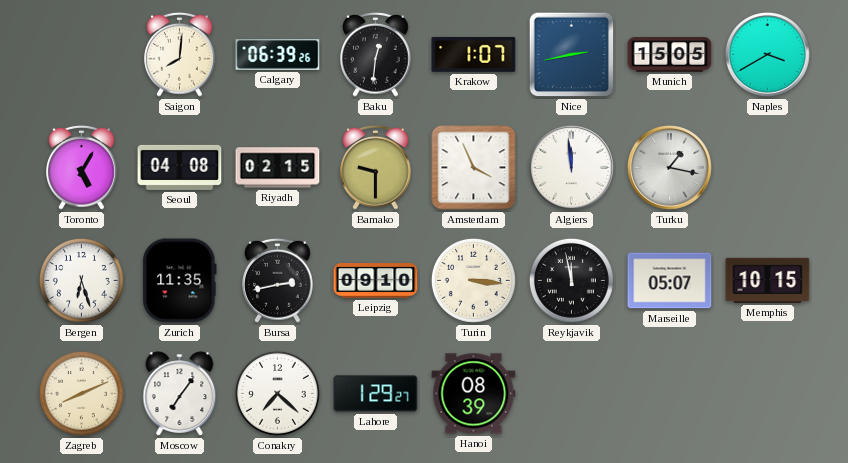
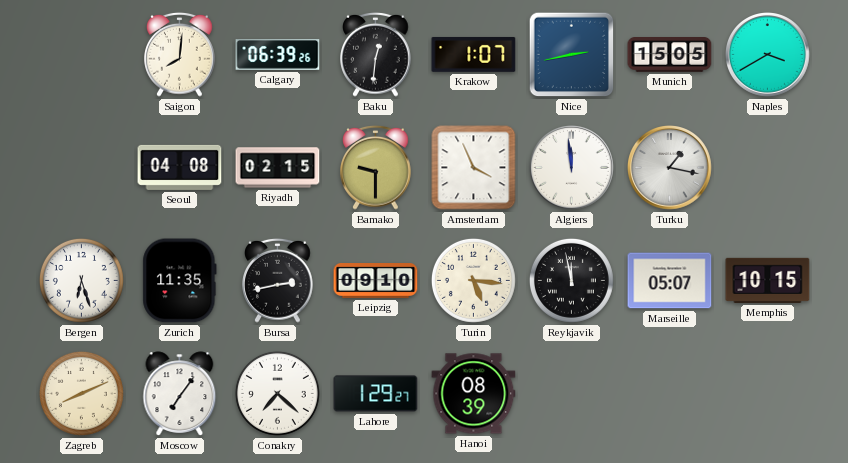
Toronto: 5:05 -> none
Turin: 3:16 -> 5:16
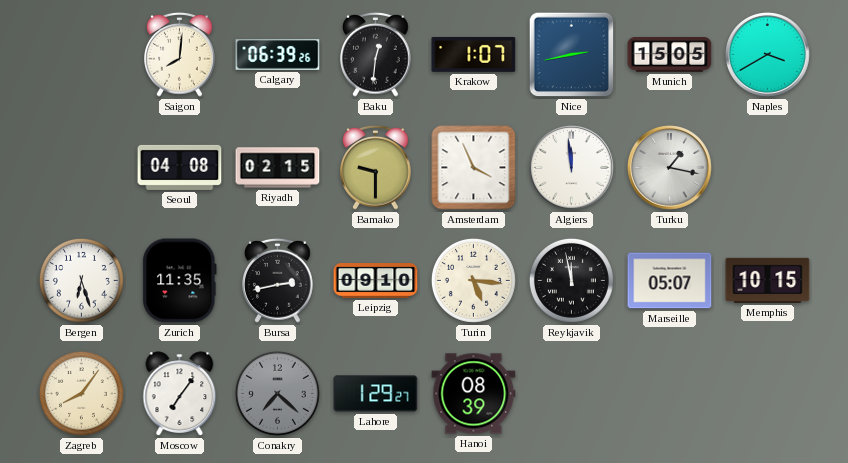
Zagreb: 8:11 -> 8:06
Conakry dial: white -> grey
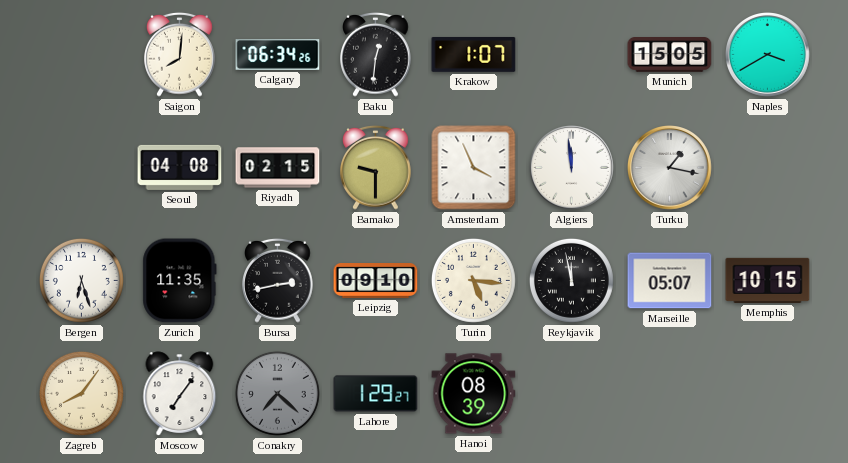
Calgary: 06:39 -> 06:34
Nice: 2:43 -> none
